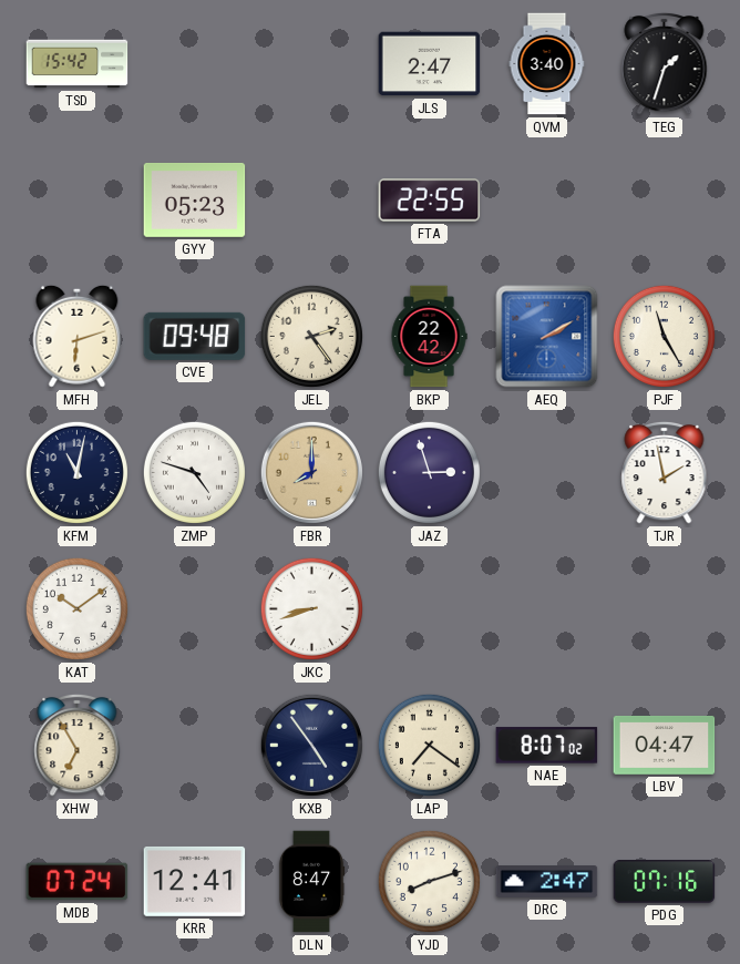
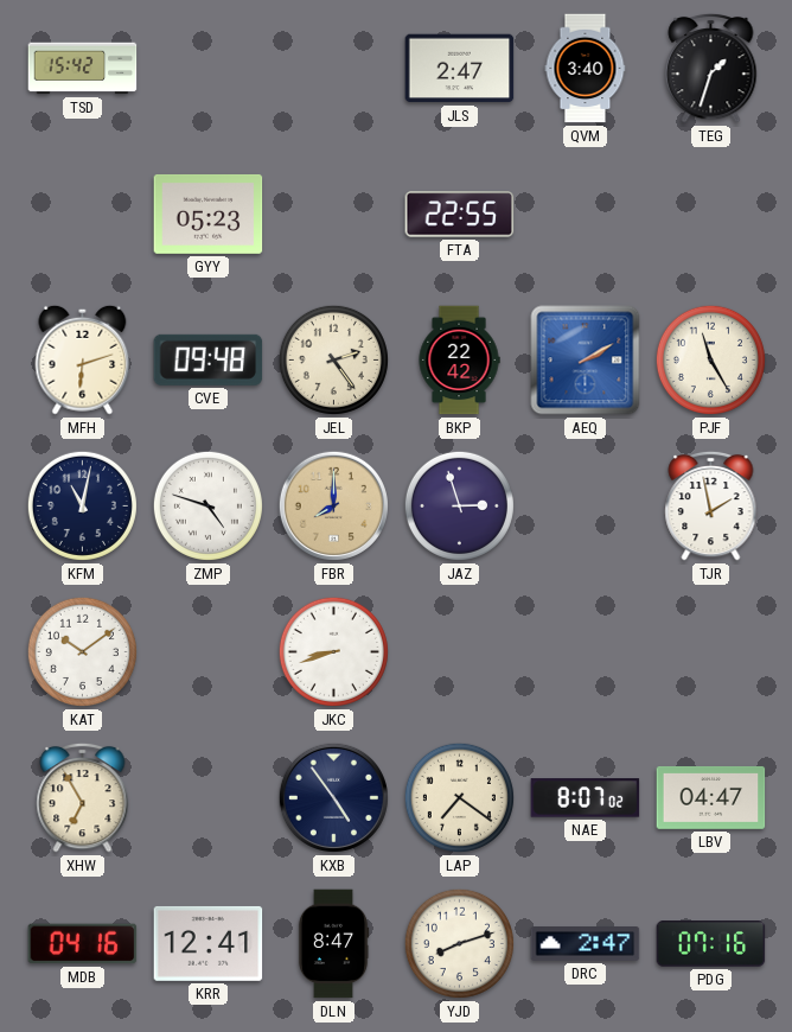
MDB: 07:24 -> 04:16
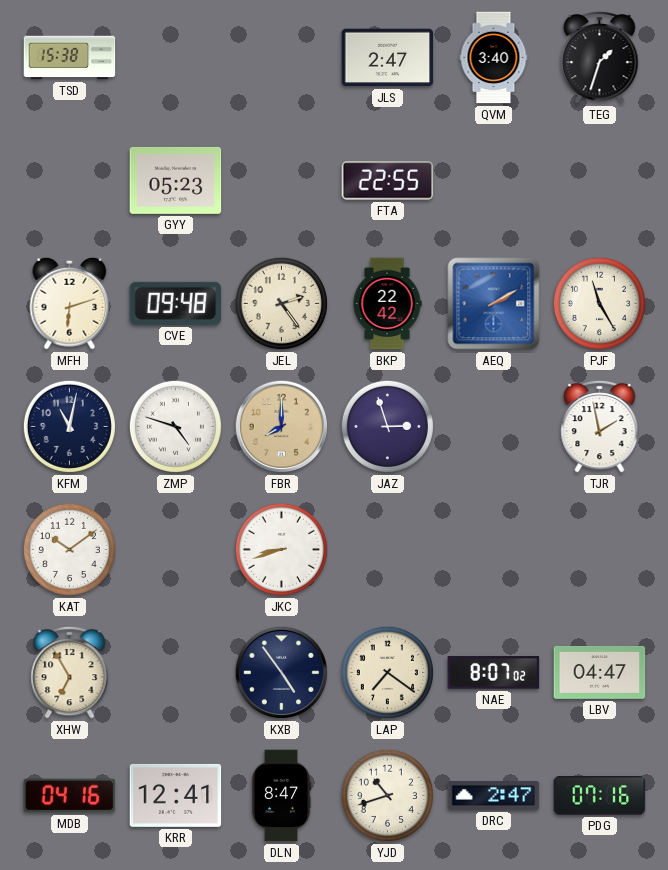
TSD: 15:42 -> 15:38
YJD: 8:12 -> 10:42
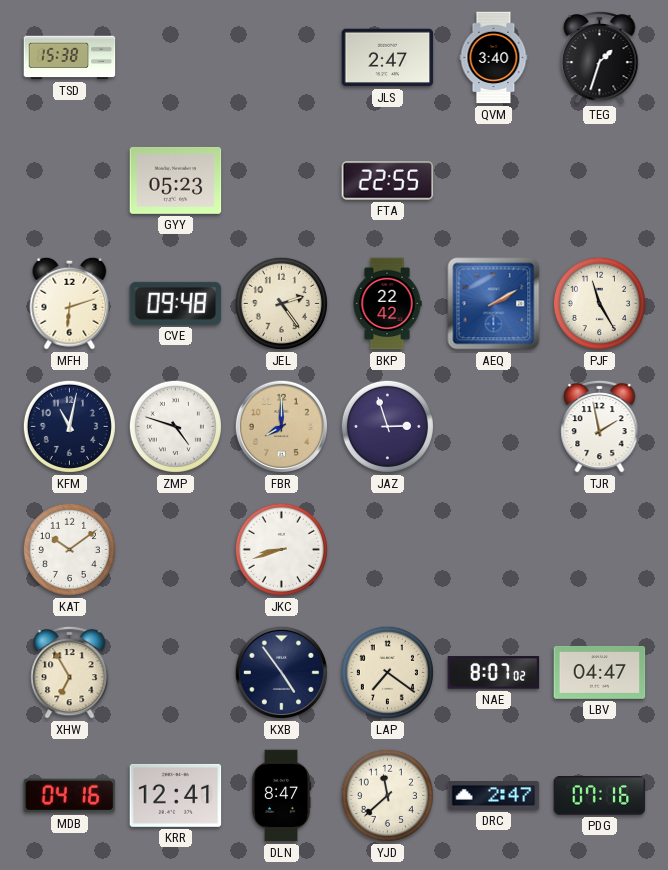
YJD: 10:42 -> 11:38
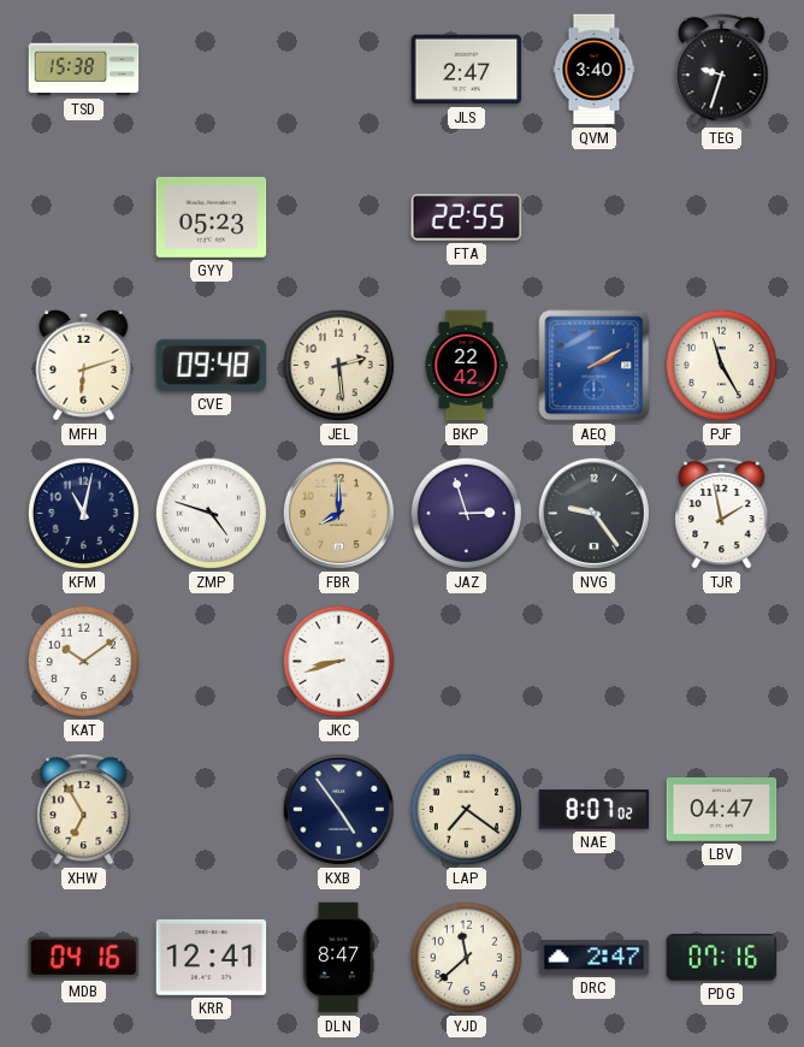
TEG: 1:33 -> 9:33
JEL: 2:24 -> 2:29
NVG: none -> 9:24
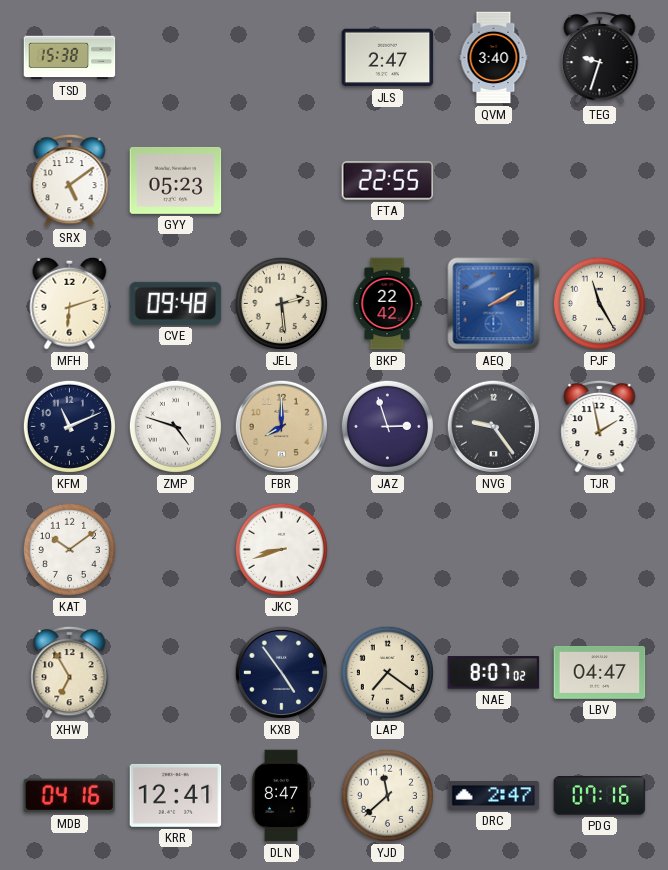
SRX: none -> 5:09
KFM: 11:02 -> 11:11
